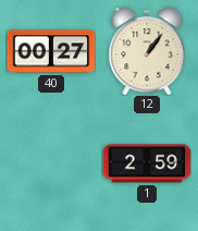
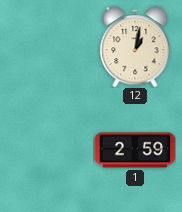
40: 00:27 -> none
12: 1:06 -> 1:02
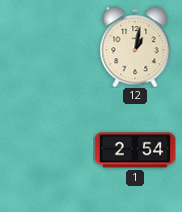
1: 2:59 -> 2:54
